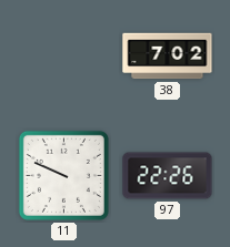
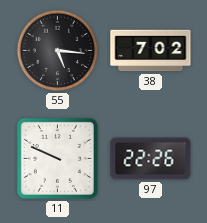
55: none -> 5:16
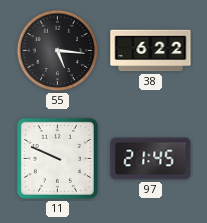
38: 7:02 -> 6:22
97: 22:26 -> 21:45
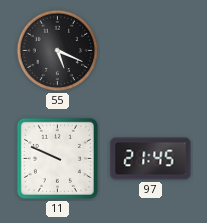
55: 5:16 -> 5:19
38: 6:22 -> none
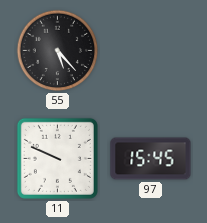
55: 5:19 -> 5:23
97: 21:45 -> 15:45
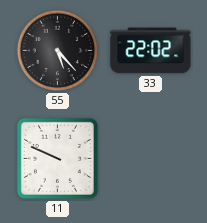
33: none -> 22:02
97: 15:45 -> none
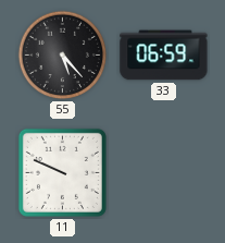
33: 22:02 -> 06:59
